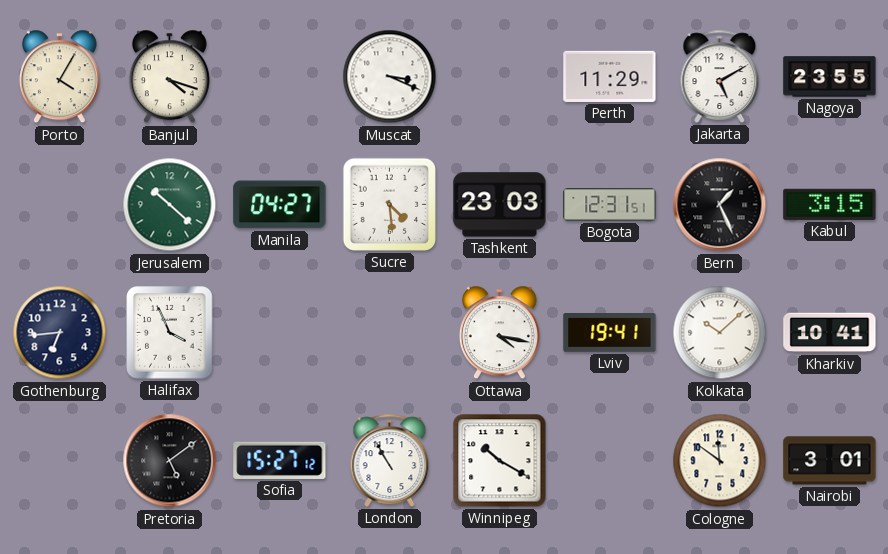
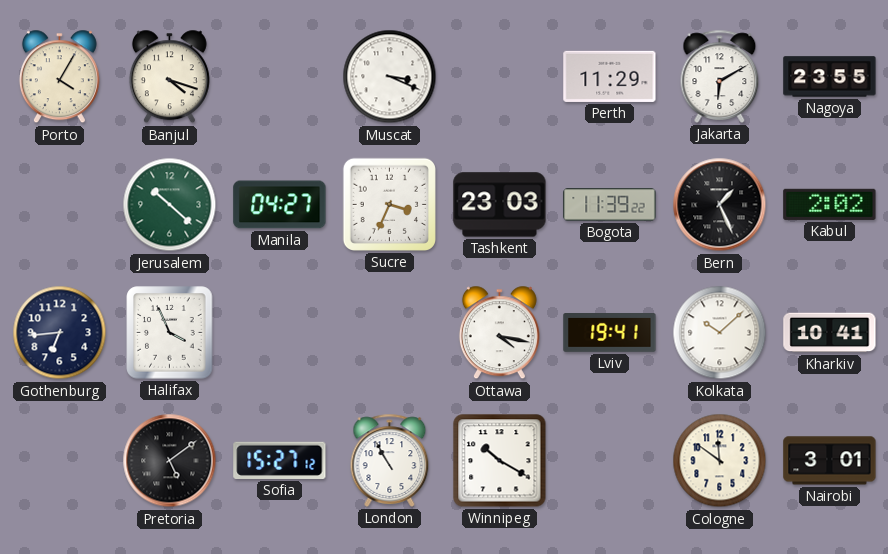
Jakarta: 5:10 -> 6:10
Sucre: 4:29 -> 3:34
Bogota: 12:31 -> 11:39
Kabul: 3:15 -> 2:02
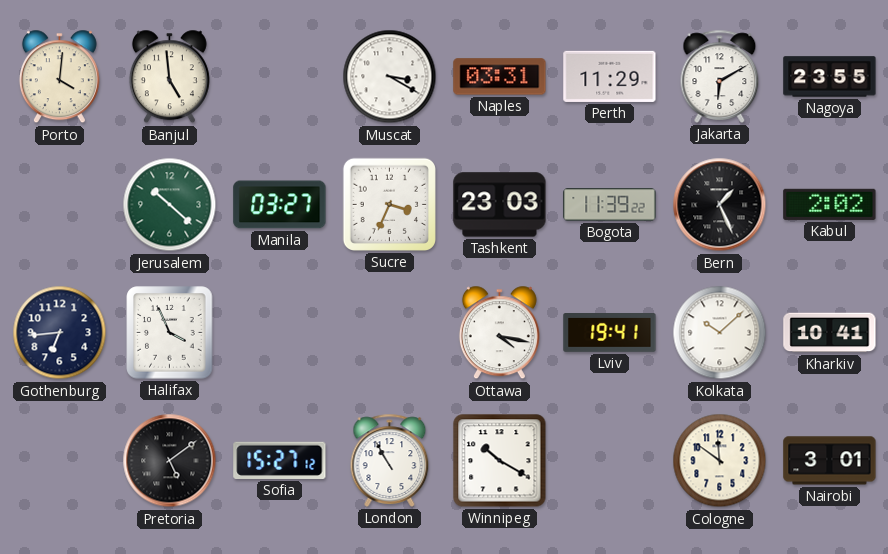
Porto: 4:05 -> 4:01
Banjul: 4:18 -> 4:59
Muscat: 3:19 -> 3:20
Naples: none -> 03:31
Manila: 04:27 -> 03:27
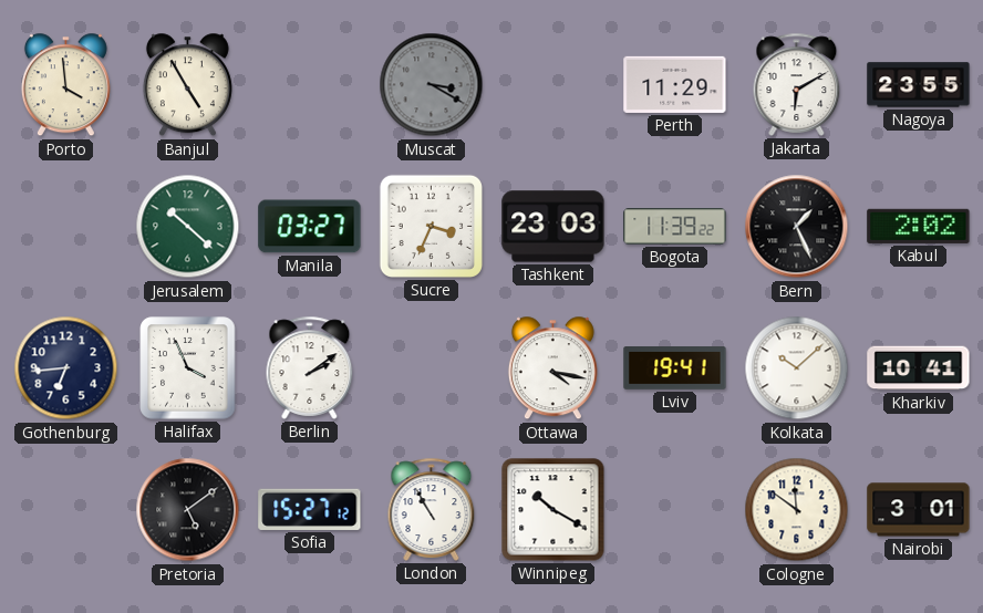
Porto: 4:01 -> 3:59
Banjul: 4:59 -> 4:55
Muscat dial: white -> grey
Naples: 03:31 -> none
Berlin: none -> 2:09
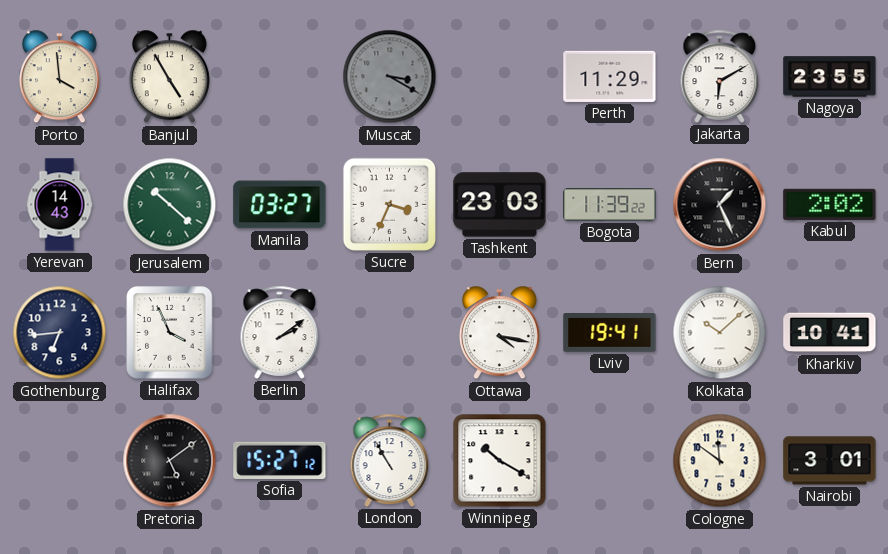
Yerevan: none -> 14:43
